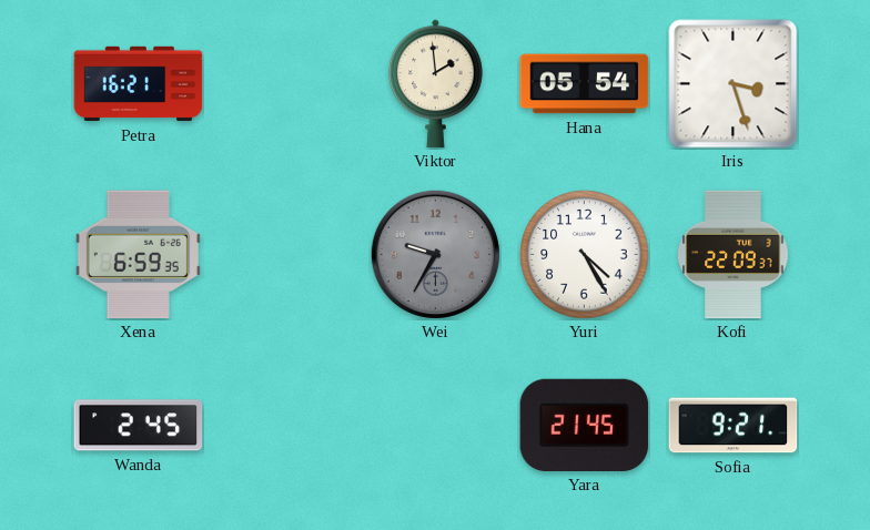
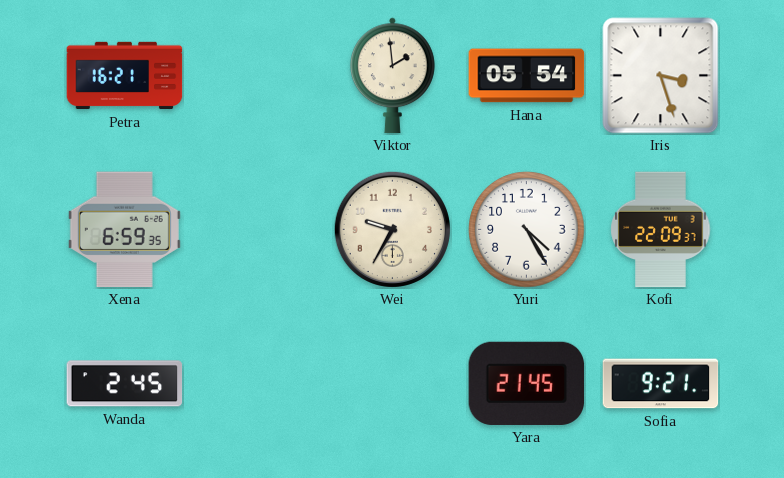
Wei dial: grey -> cream
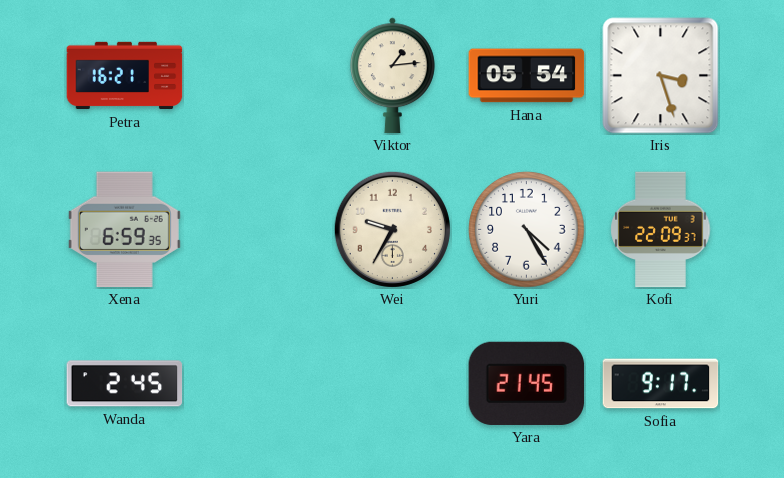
Viktor: 1:59 -> 1:14
Sofia: 9:21 -> 9:17
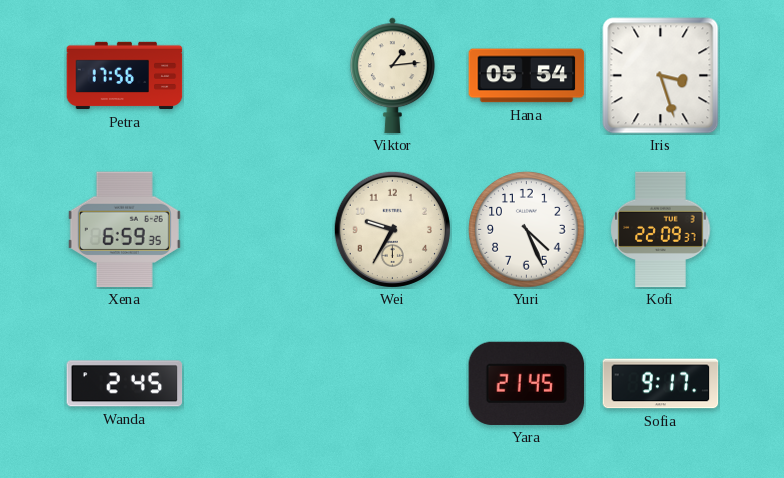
Petra: 16:21 -> 17:56
Yuri: 4:25 -> 4:26
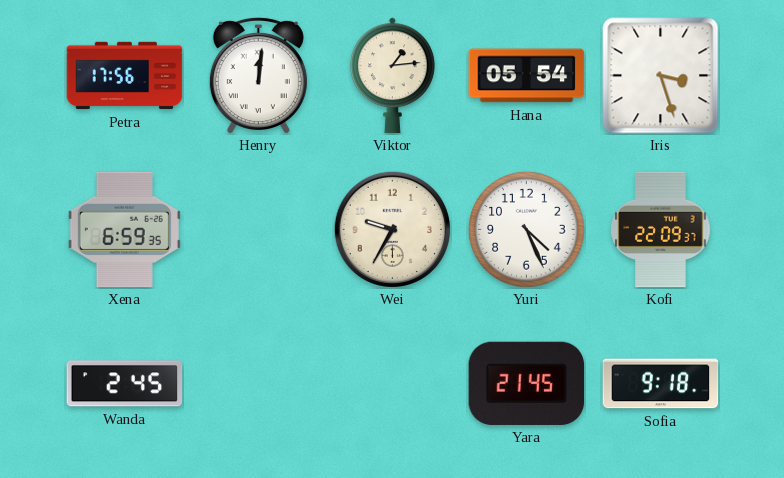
Henry: none -> 12:01
Sofia: 9:17 -> 9:18
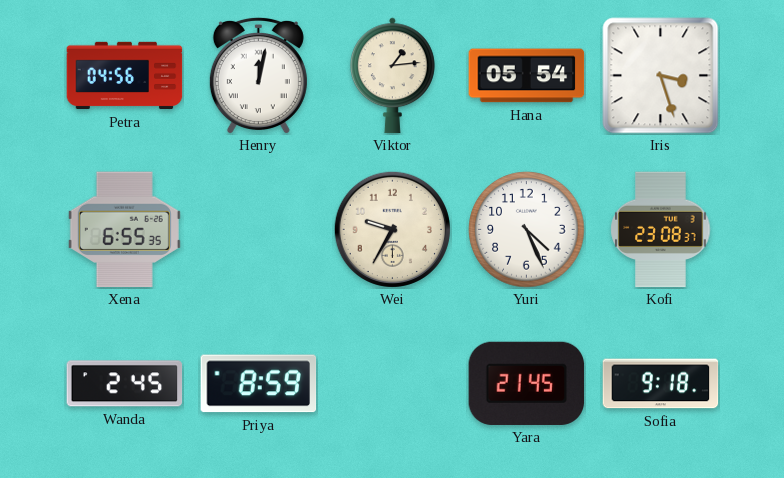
Petra: 17:56 -> 04:56
Henry: 12:01 -> 12:02
Xena: 6:59 -> 6:55
Kofi: 22:09 -> 23:08
Priya: none -> 8:59
